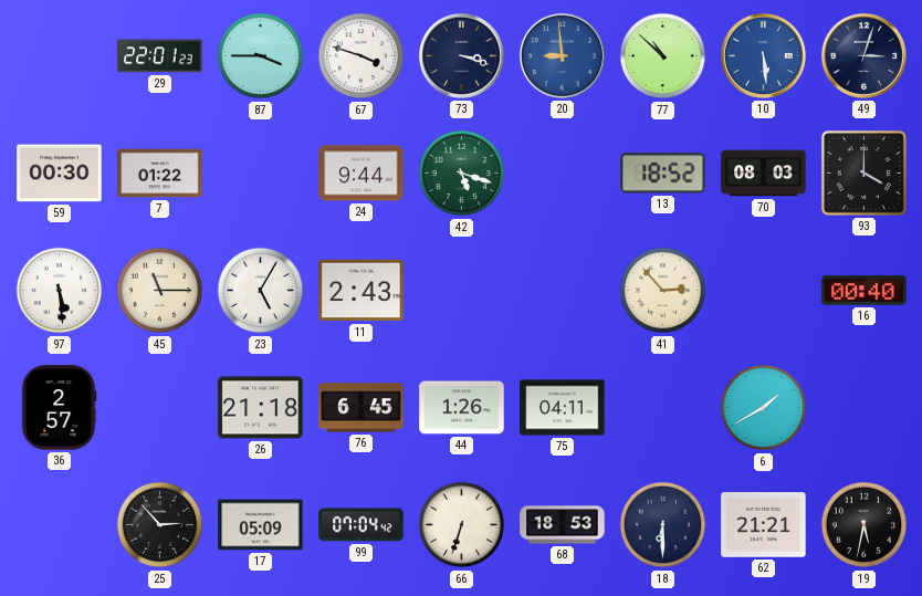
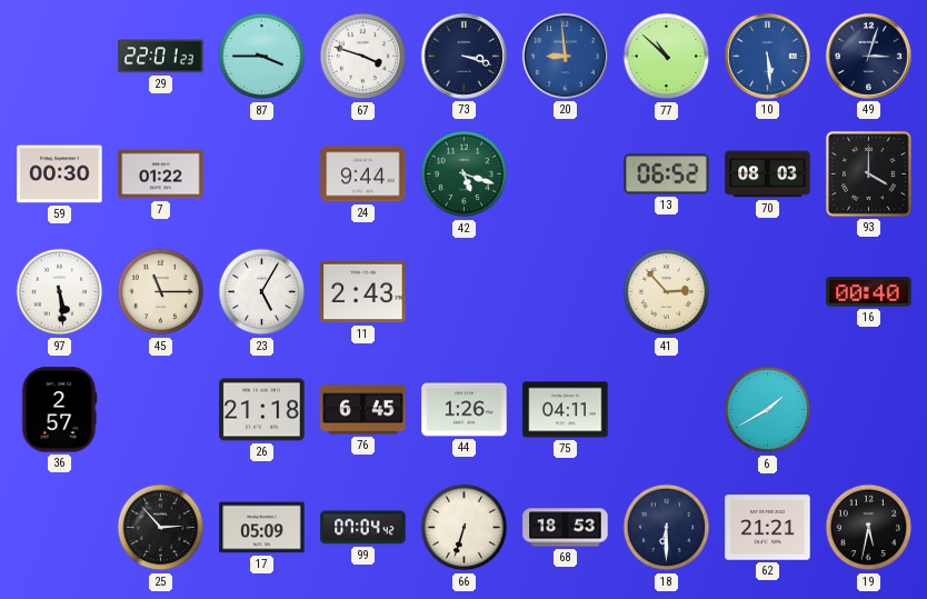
13: 18:52 -> 06:52
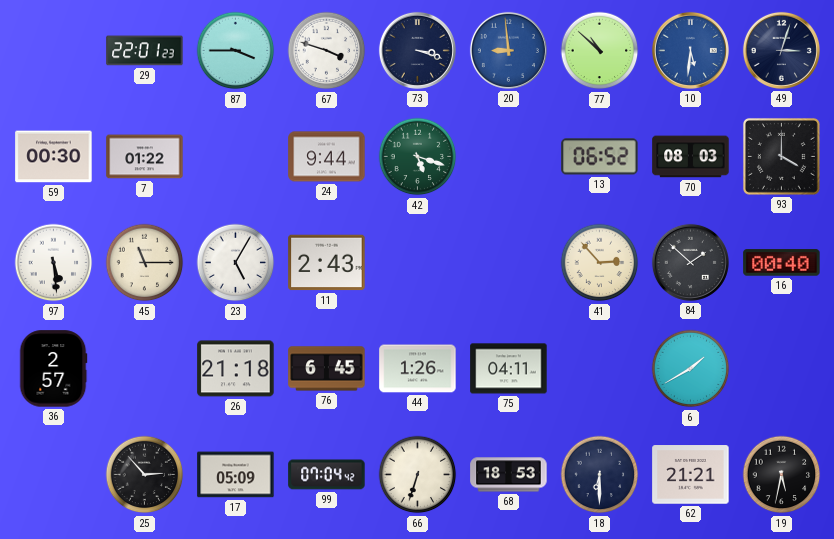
10: 5:29 -> 5:31
84: none -> 1:52
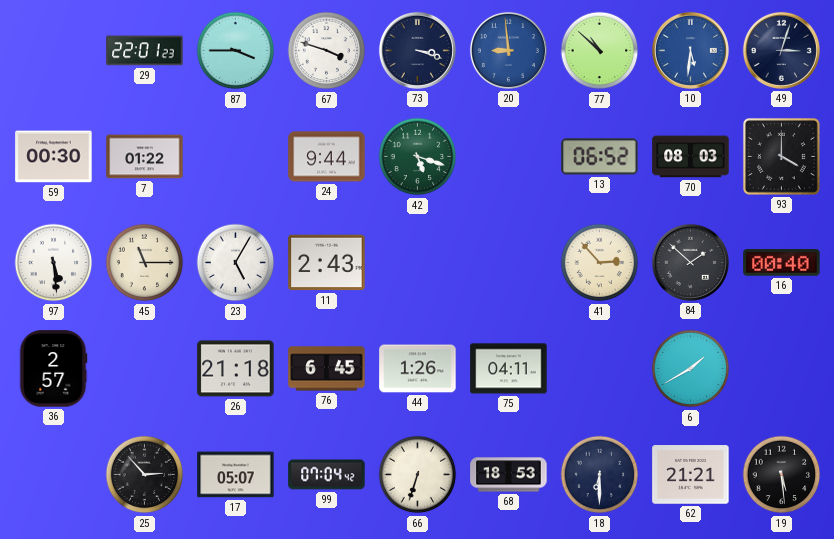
17: 05:09 -> 05:07
19: 5:32 -> 5:29
